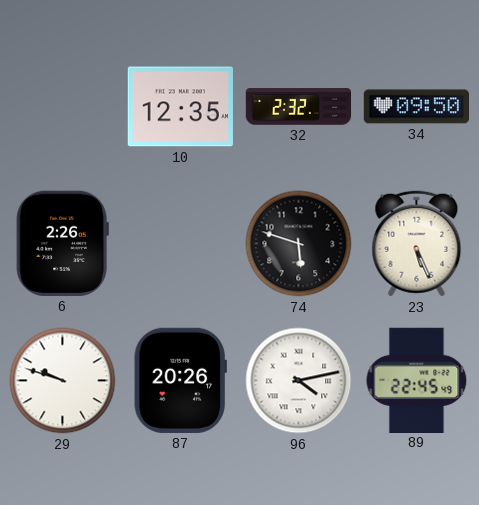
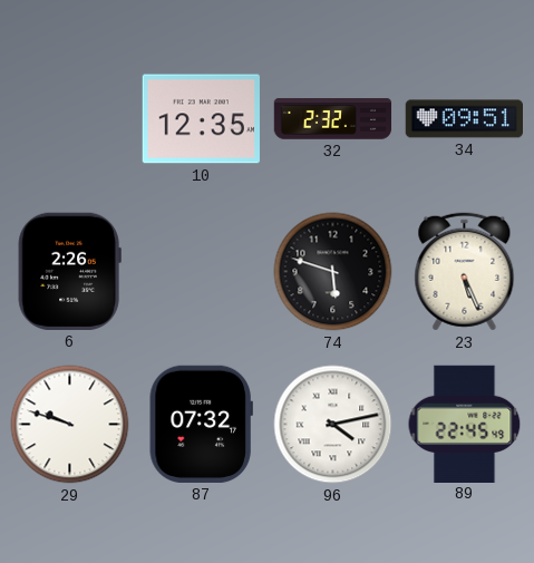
34: 09:50 -> 09:51
87: 20:26 -> 07:32
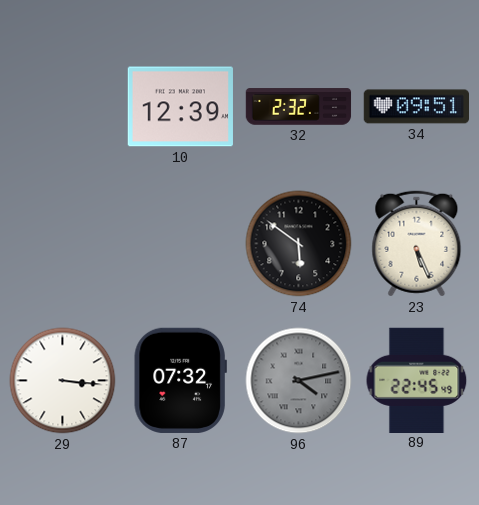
10: 12:35 -> 12:39
6: 2:26 -> none
74: 5:48 -> 5:51
29: 9:48 -> 3:16
96 dial: white -> grey
